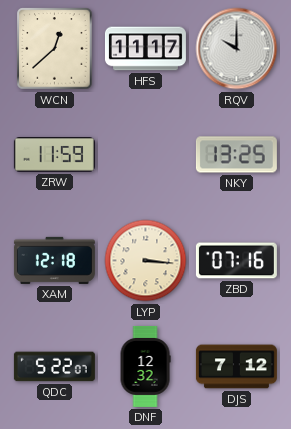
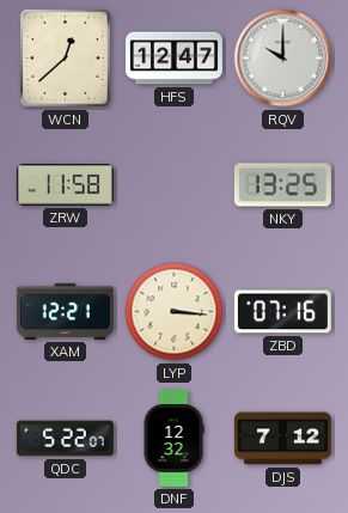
HFS: 11:17 -> 12:47
ZRW: 11:59 -> 11:58
XAM: 12:18 -> 12:21
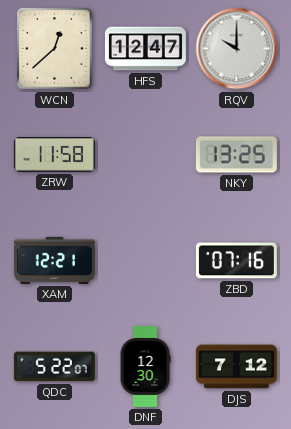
LYP: 3:16 -> none
DNF: 12:32 -> 12:30
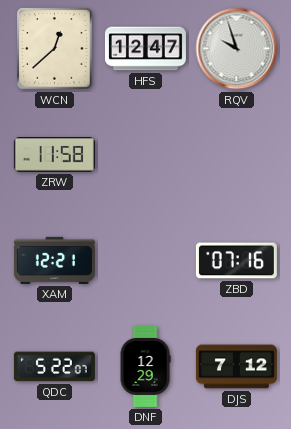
RQV: 10:00 -> 9:57
NKY: 13:25 -> none
DNF: 12:30 -> 12:29
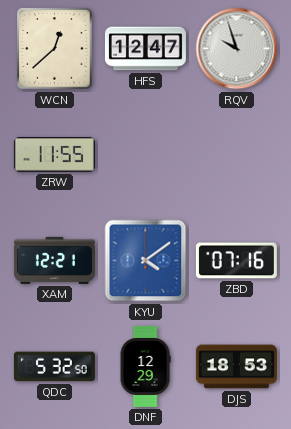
ZRW: 11:58 -> 11:55
KYU: none -> 4:09
QDC: 5:22 -> 5:32
DJS: 7:12 -> 18:53
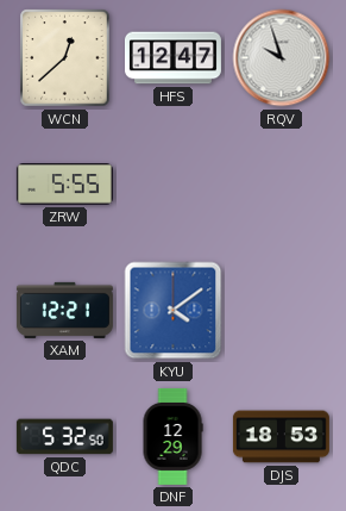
ZRW: 11:55 -> 5:55
ZBD: 07:16 -> none
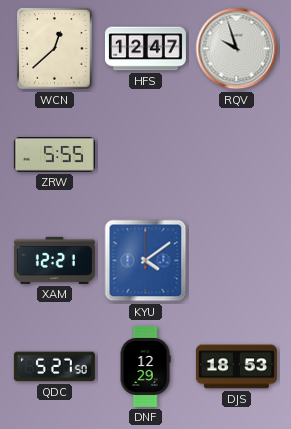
QDC: 5:32 -> 5:27
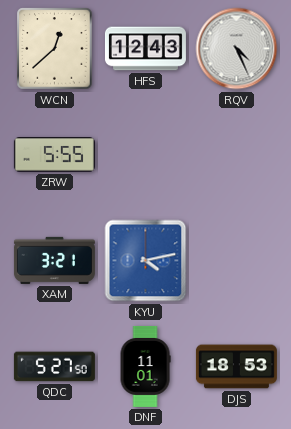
HFS: 12:47 -> 12:43
RQV: 9:57 -> 4:26
XAM: 12:21 -> 3:21
KYU: 4:09 -> 4:13
DNF: 12:29 -> 11:01
